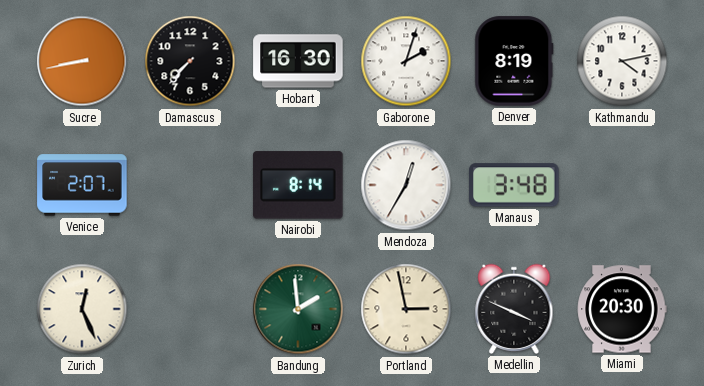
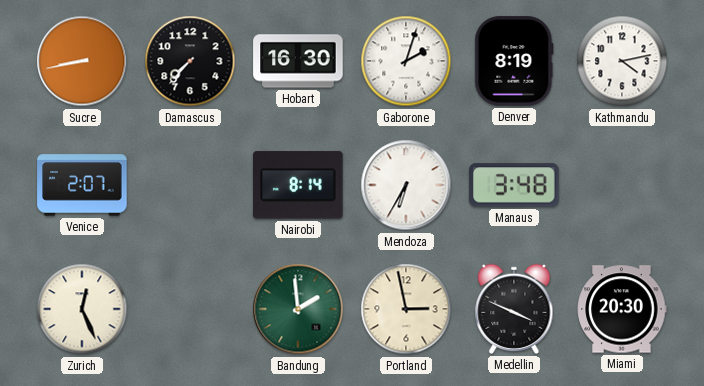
Mendoza: 12:35 -> 6:35
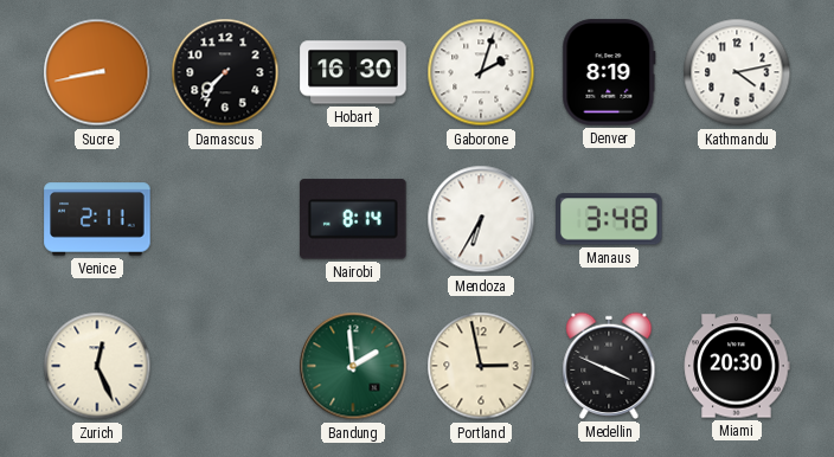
Venice: 2:07 -> 2:11
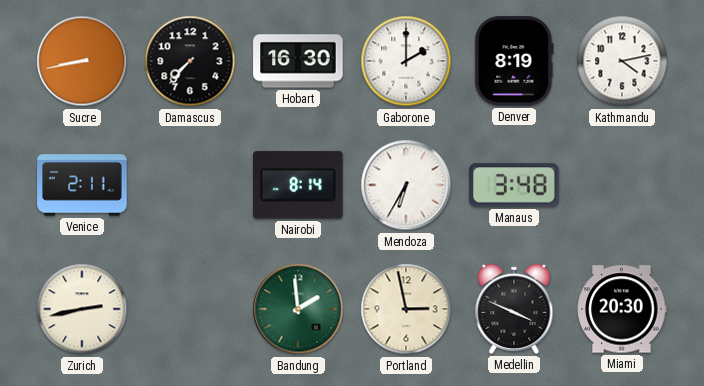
Gaborone: 2:03 -> 2:00
Zurich: 12:26 -> 2:43
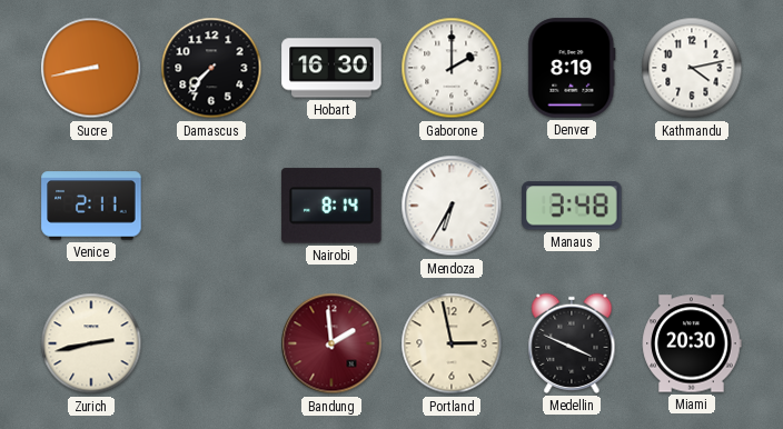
Bandung dial: green -> burgundy
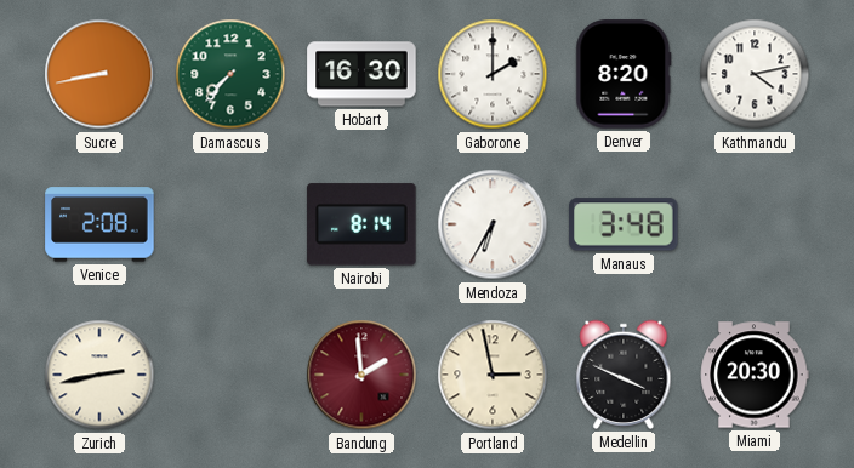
Damascus dial: black -> green
Denver: 8:19 -> 8:20
Venice: 2:11 -> 2:08
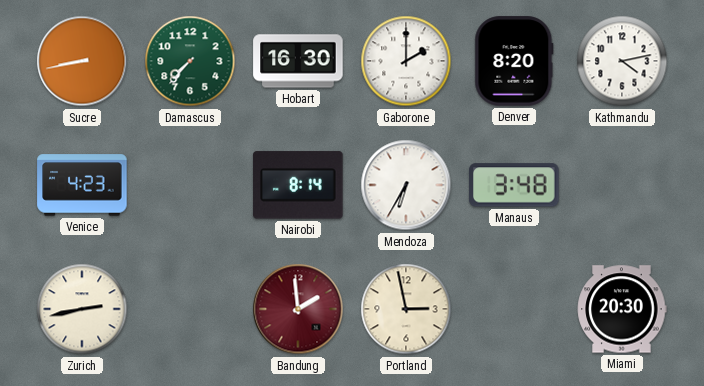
Venice: 2:08 -> 4:23
Medellin: 3:49 -> none
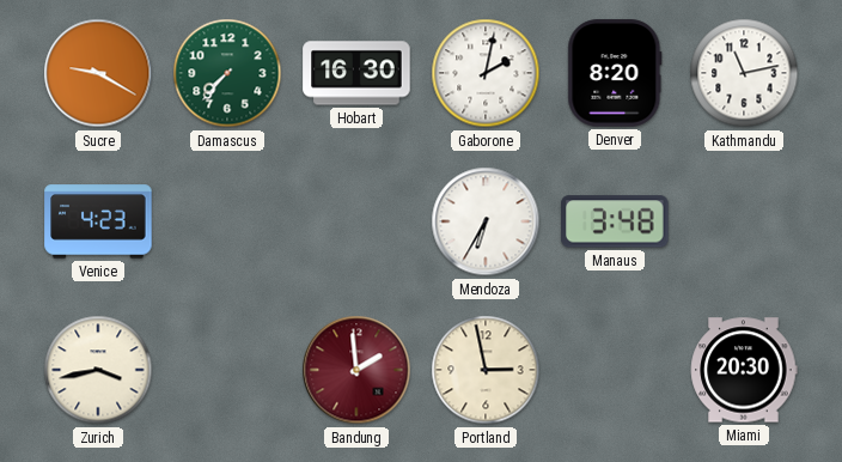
Sucre: 8:43 -> 9:20
Gaborone: 2:00 -> 2:02
Kathmandu: 4:13 -> 11:13
Nairobi: 8:14 -> none
Zurich: 2:43 -> 3:43
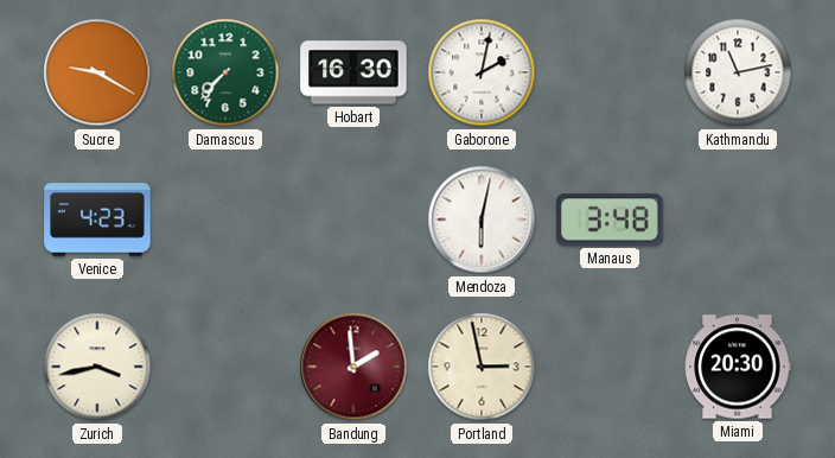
Denver: 8:20 -> none
Mendoza: 6:35 -> 6:02
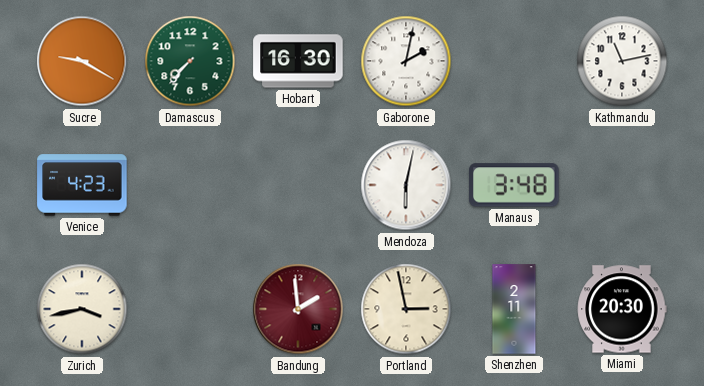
Shenzhen: none -> 2:11
